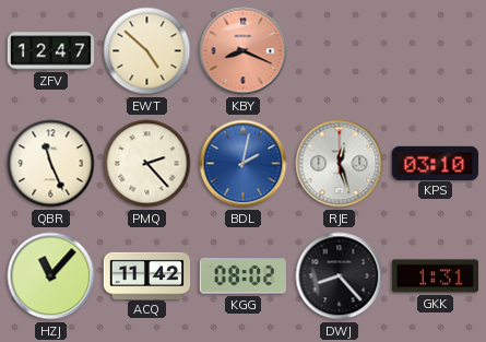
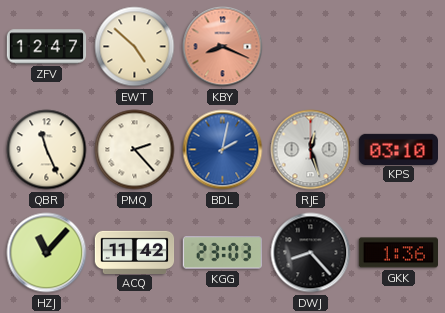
KGG: 08:02 -> 23:03
GKK: 1:31 -> 1:36
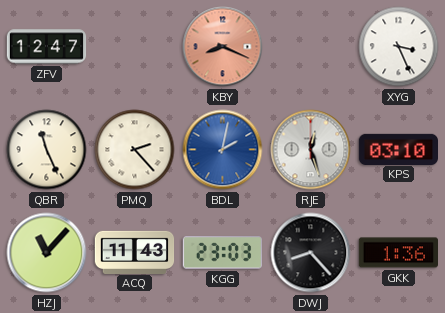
EWT: 4:52 -> none
XYG: none -> 3:26
ACQ: 11:42 -> 11:43
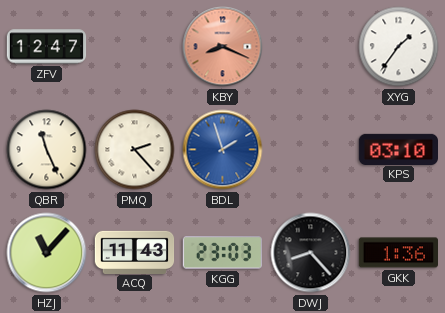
XYG: 3:26 -> 1:36
BDL: 2:02 -> 1:57
RJE: 12:27 -> none
